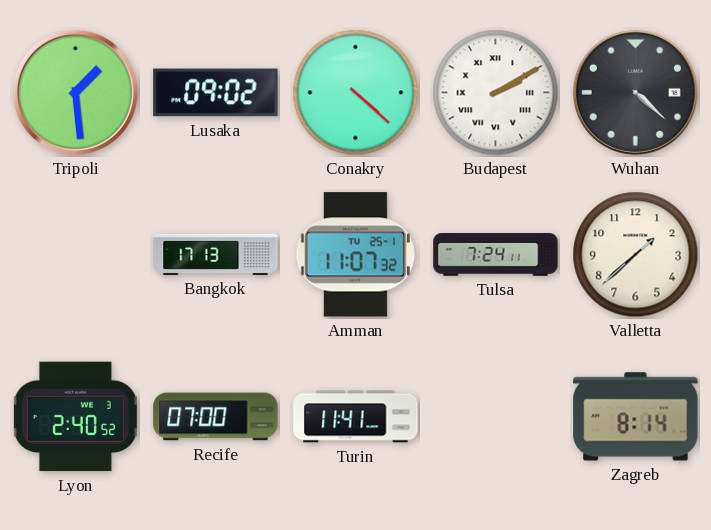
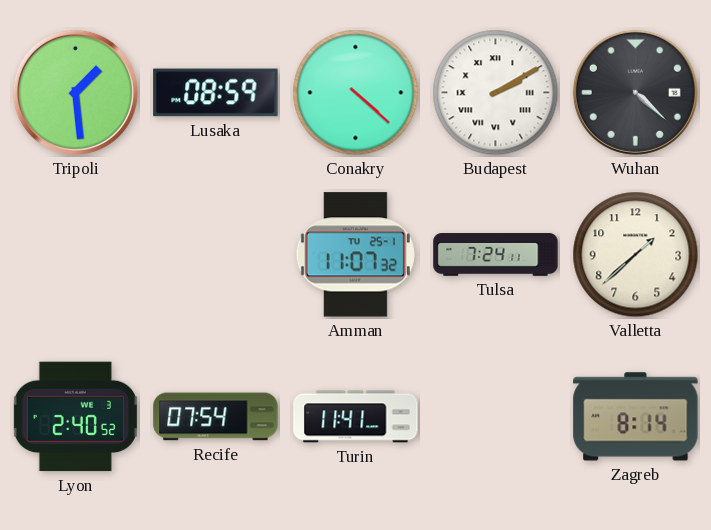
Lusaka: 09:02 -> 08:59
Bangkok: 17:13 -> none
Recife: 07:00 -> 07:54
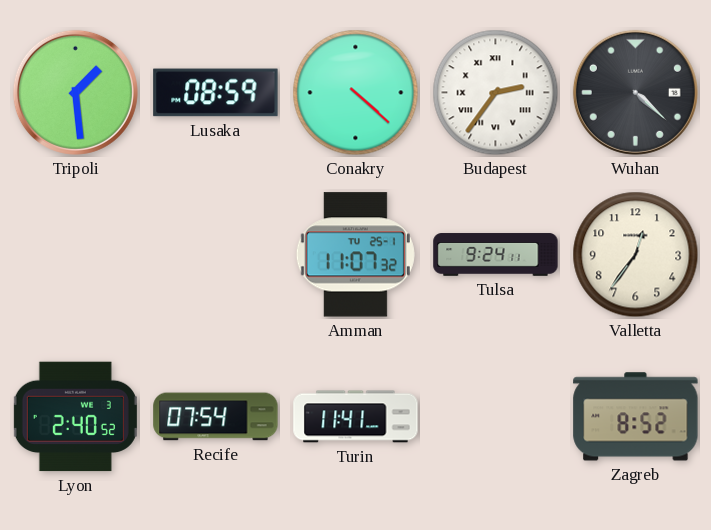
Budapest: 2:10 -> 2:36
Tulsa: 7:24 -> 9:24
Valletta: 1:38 -> 12:36
Zagreb: 8:14 -> 8:52
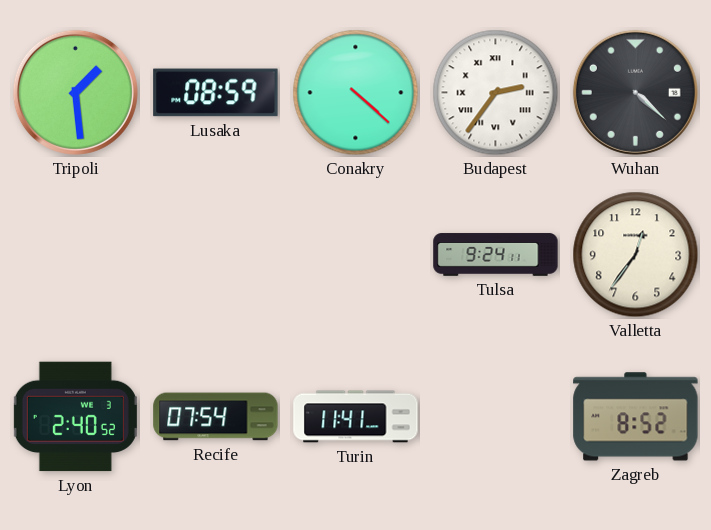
Amman: 11:07 -> none
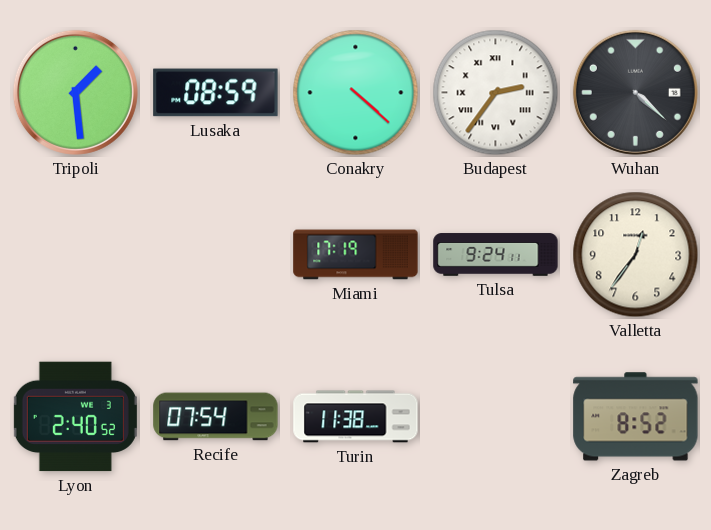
Miami: none -> 17:19
Turin: 11:41 -> 11:38
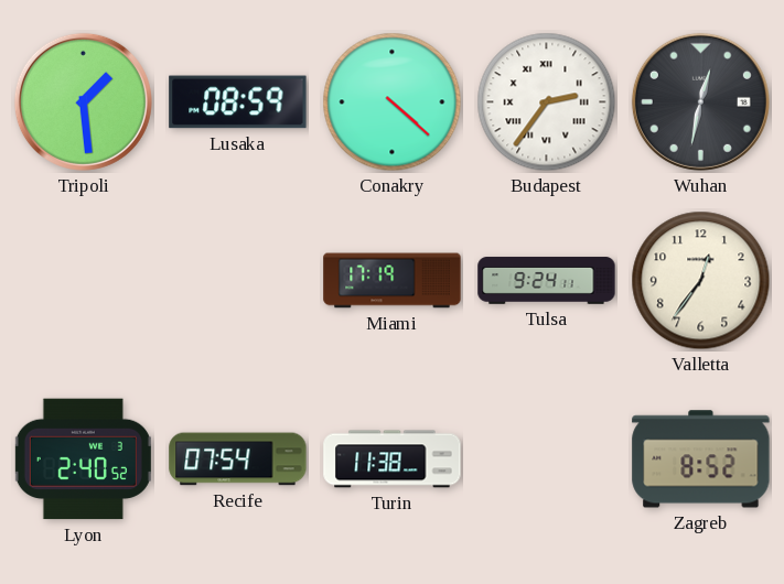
Wuhan: 4:22 -> 12:32
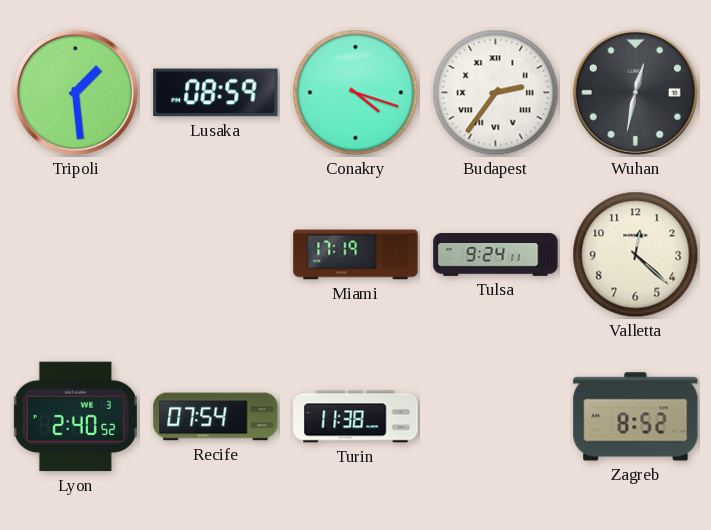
Conakry: 4:22 -> 4:18
Valletta: 12:36 -> 12:22
